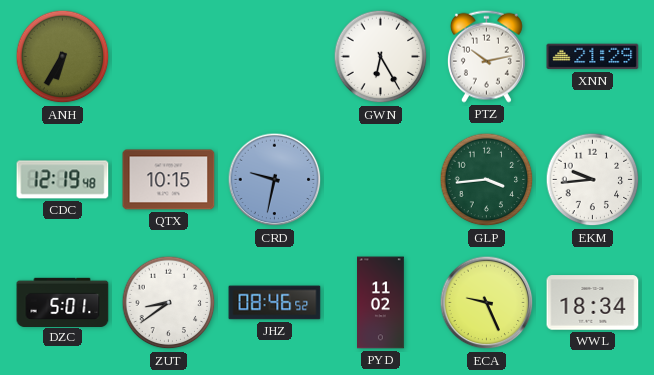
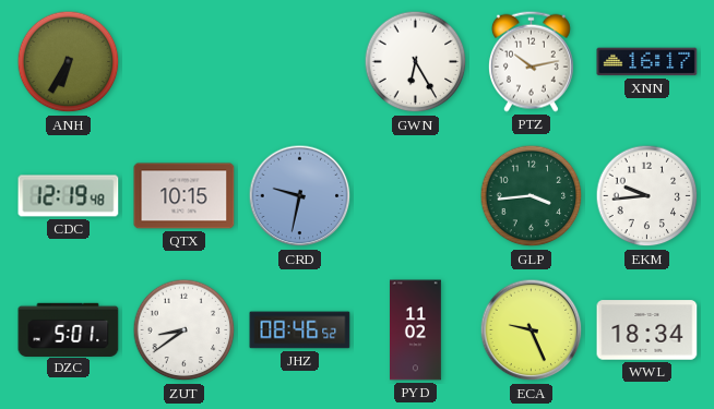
XNN: 21:29 -> 16:17
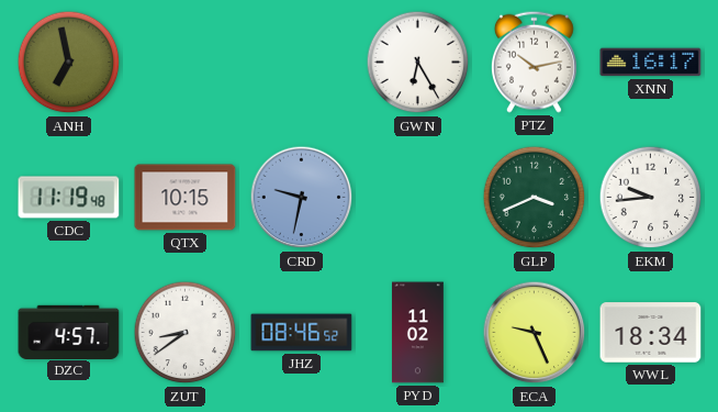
ANH: 6:35 -> 6:58
CDC: 12:19 -> 11:19
GLP: 3:44 -> 3:41
DZC: 5:01 -> 4:57
